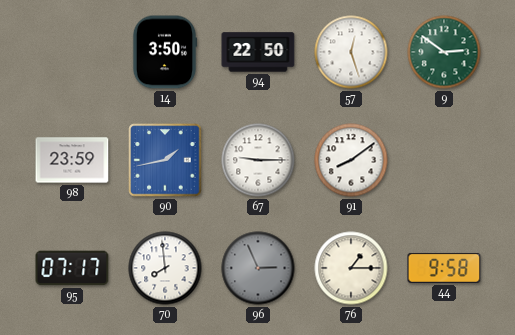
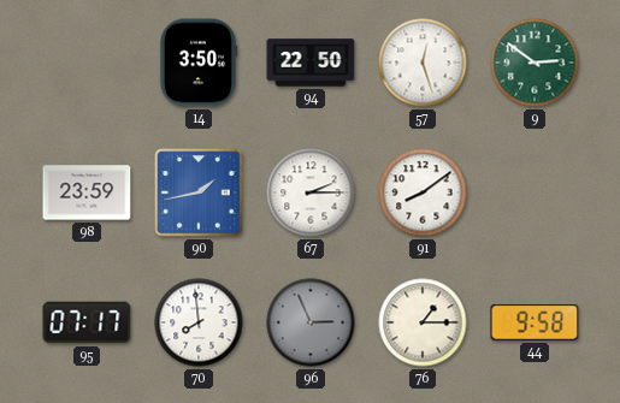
67: 9:15 -> 2:15
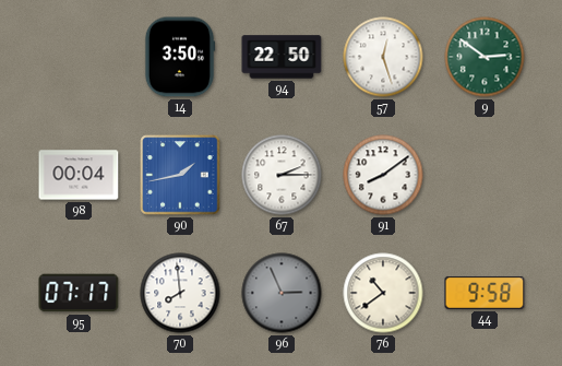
98: 23:59 -> 00:04
76: 1:15 -> 10:39
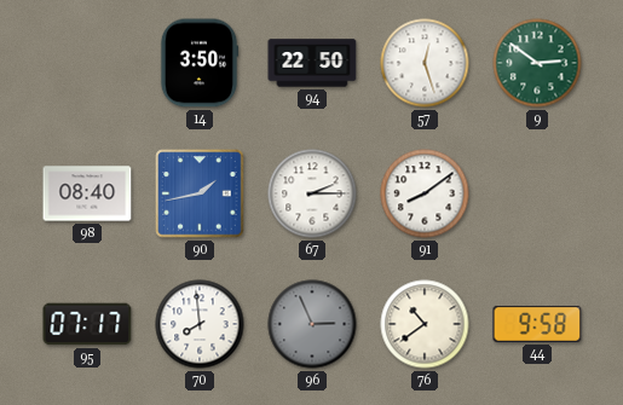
98: 00:04 -> 08:40
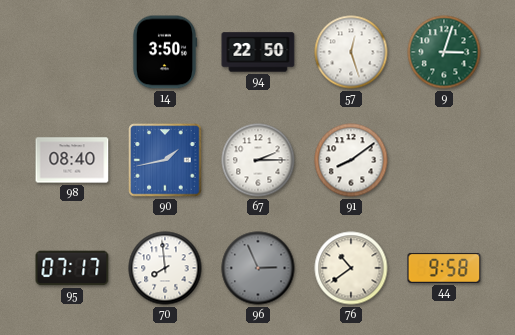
9: 2:51 -> 3:03
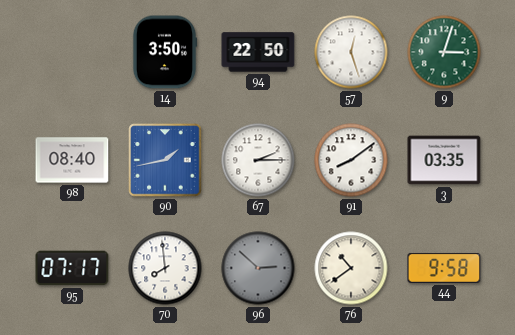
3: none -> 03:35
96: 2:56 -> 2:52
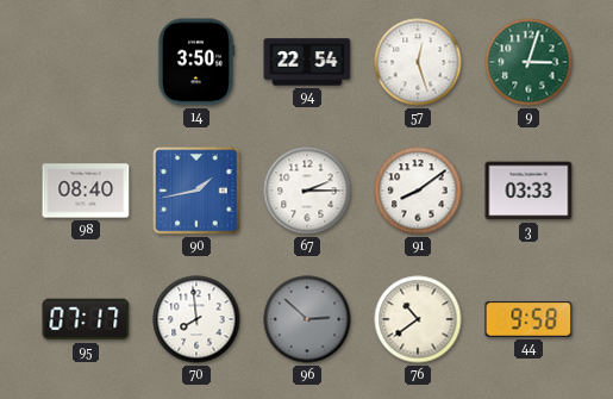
94: 22:50 -> 22:54
3: 03:35 -> 03:33
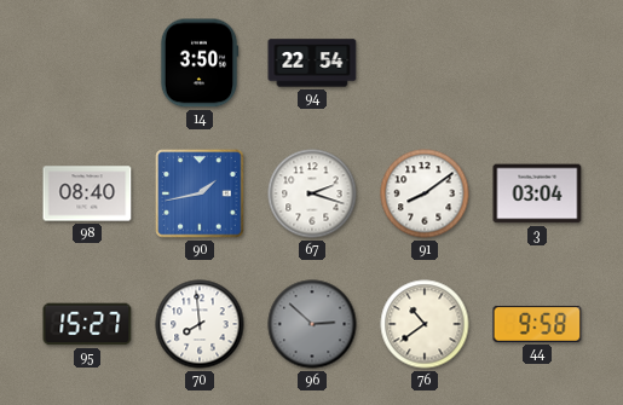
57: 12:27 -> none
9: 3:03 -> none
67: 2:15 -> 2:18
3: 03:33 -> 03:04
95: 07:17 -> 15:27
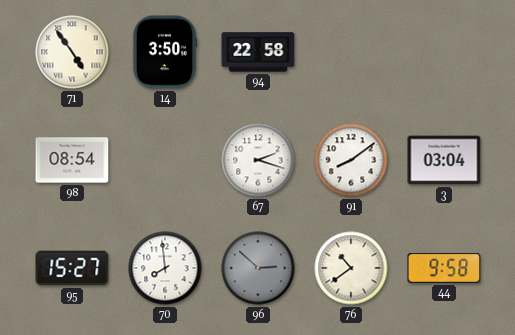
71: none -> 4:54
94: 22:54 -> 22:58
98: 08:40 -> 08:54
90: 1:43 -> none
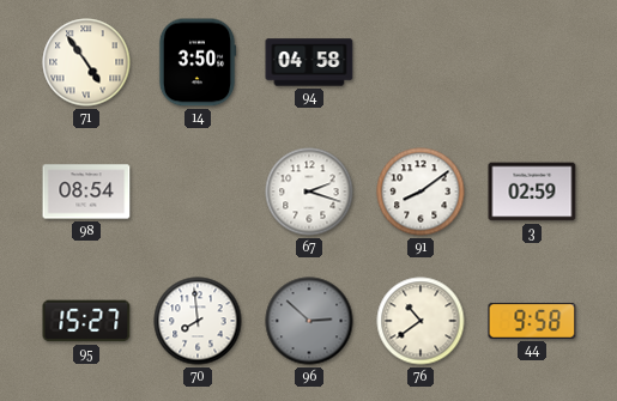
94: 22:58 -> 04:58
3: 03:04 -> 02:59
